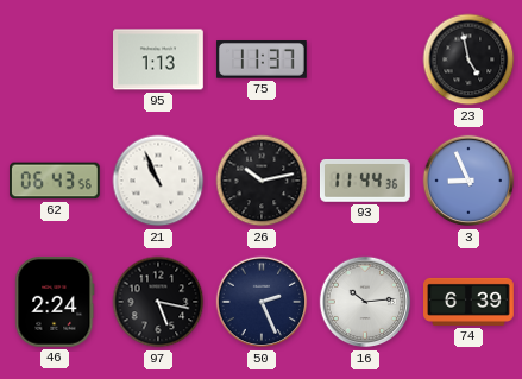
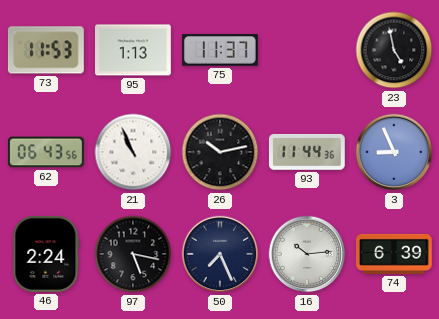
73: none -> 11:53
50: 2:26 -> 7:26
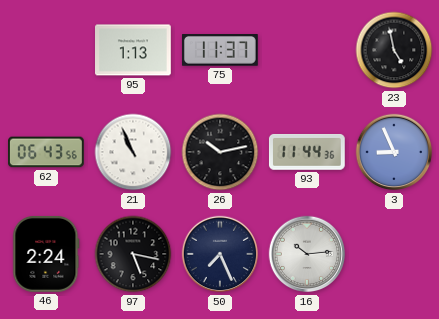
73: 11:53 -> none
74: 6:39 -> none
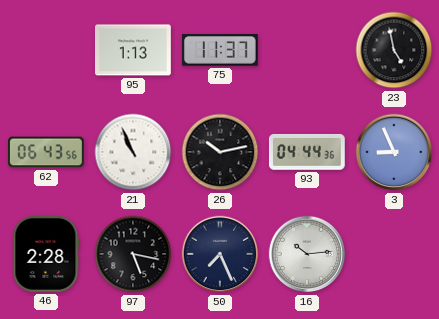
93: 11:44 -> 04:44
46: 2:24 -> 2:28
